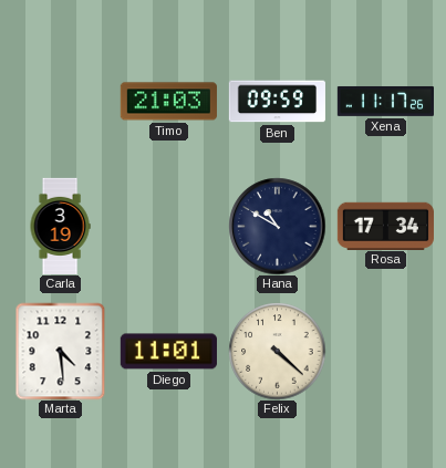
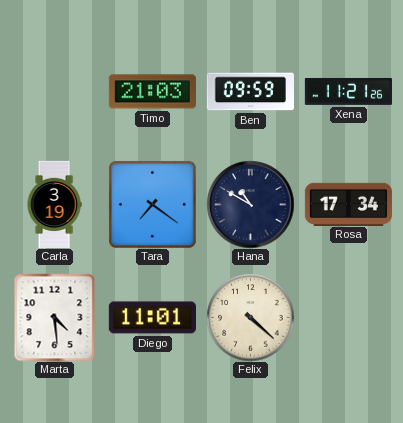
Xena: 11:17 -> 11:21
Tara: none -> 7:21
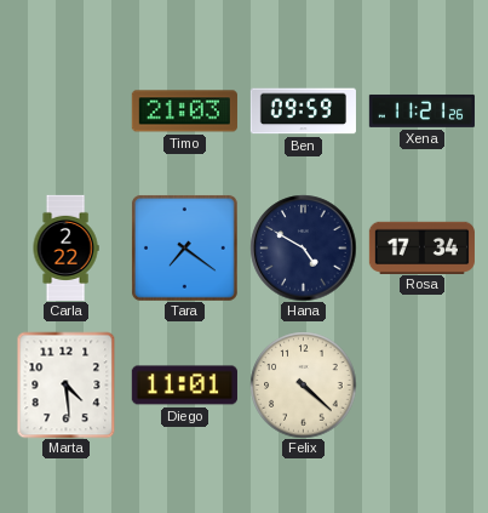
Carla: 3:19 -> 2:22
Hana: 10:50 -> 4:50
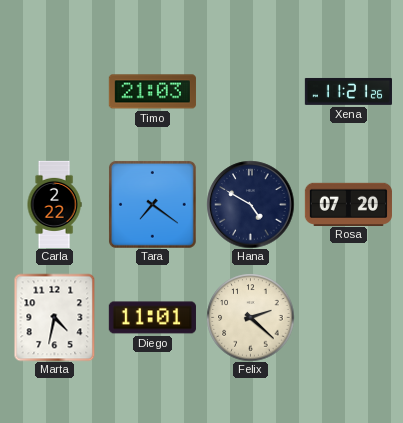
Ben: 09:59 -> none
Rosa: 17:34 -> 07:20
Marta: 4:29 -> 4:32
Felix: 4:22 -> 2:22
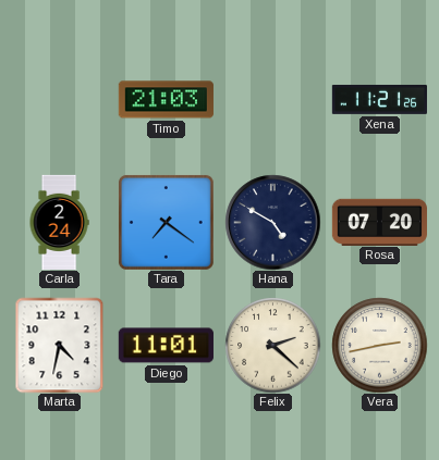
Carla: 2:22 -> 2:24
Vera: none -> 2:43
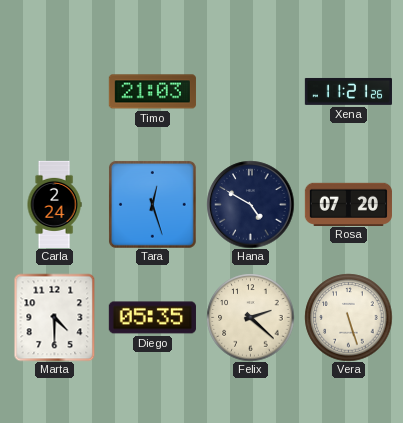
Tara: 7:21 -> 12:27
Marta: 4:32 -> 4:30
Diego: 11:01 -> 05:35
Vera: 2:43 -> 5:27
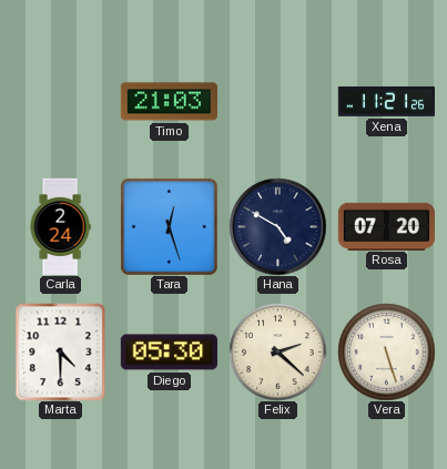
Diego: 05:35 -> 05:30
